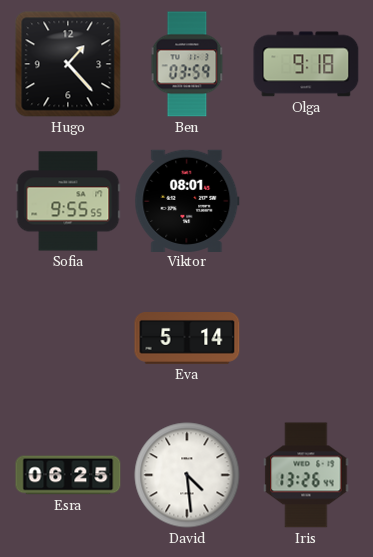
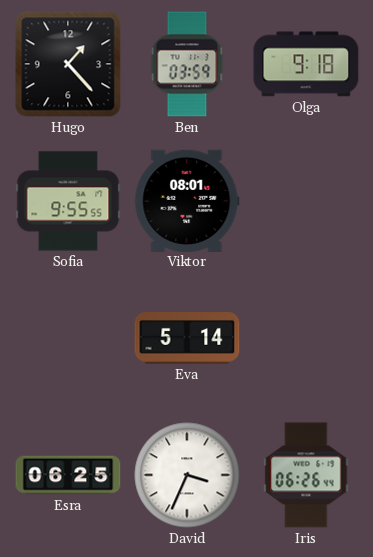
David: 4:29 -> 3:34
Iris: 13:26 -> 06:26
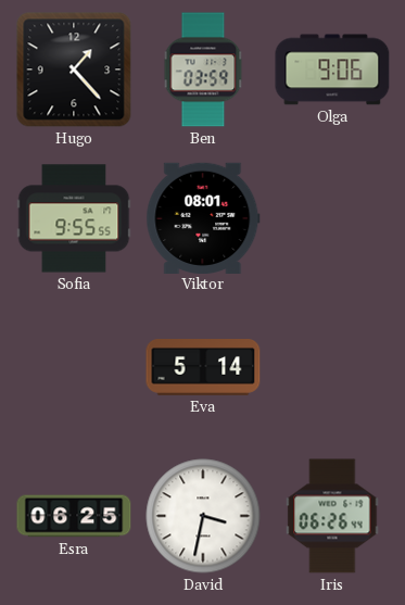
Olga: 9:18 -> 9:06
David: 3:34 -> 3:32
